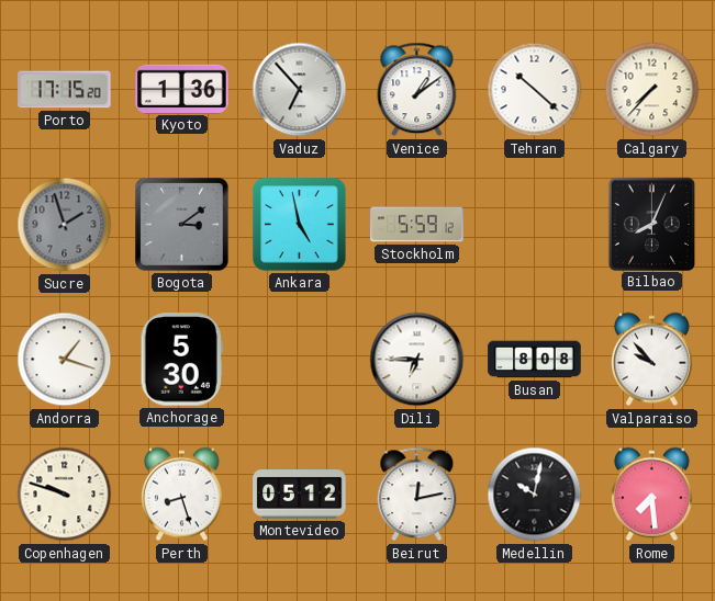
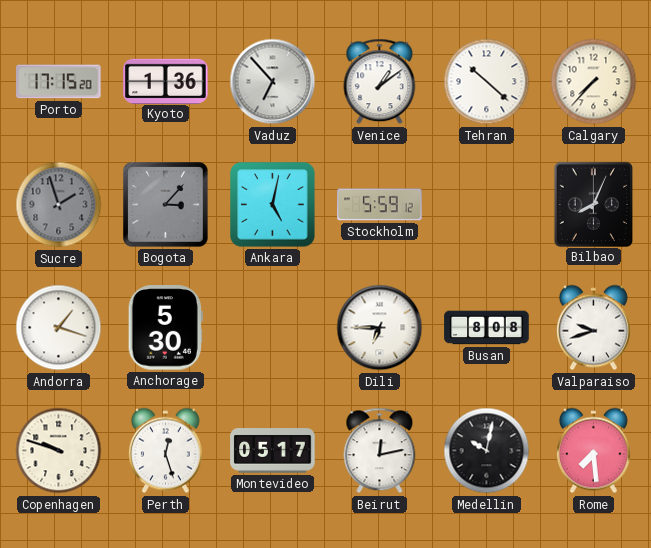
Bogota: 3:09 -> 3:07
Ankara: 4:58 -> 5:02
Valparaiso: 9:53 -> 9:42
Perth: 8:27 -> 12:27
Montevideo: 05:12 -> 05:17
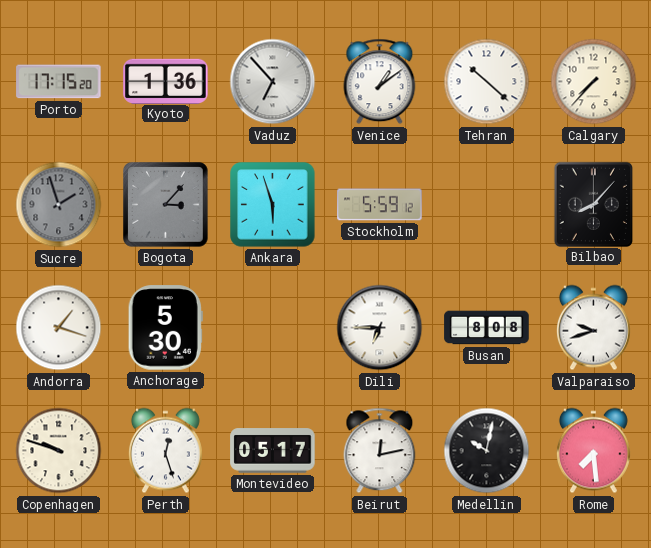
Ankara: 5:02 -> 5:57
Bilbao: 8:04 -> 8:07
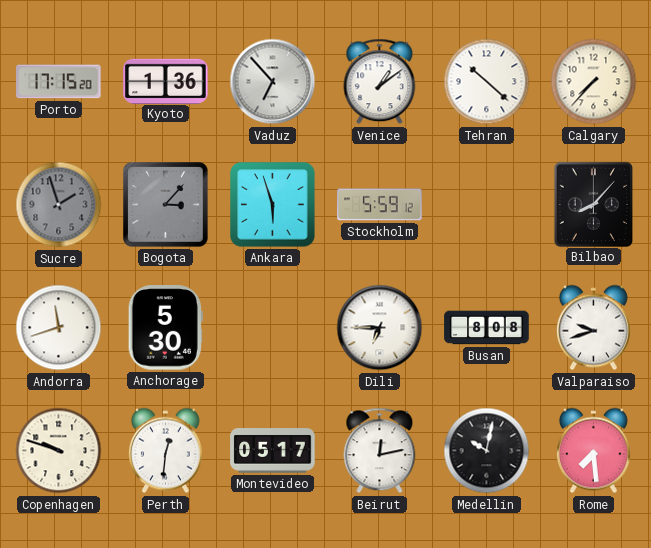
Andorra: 1:18 -> 11:42
Perth: 12:27 -> 12:31
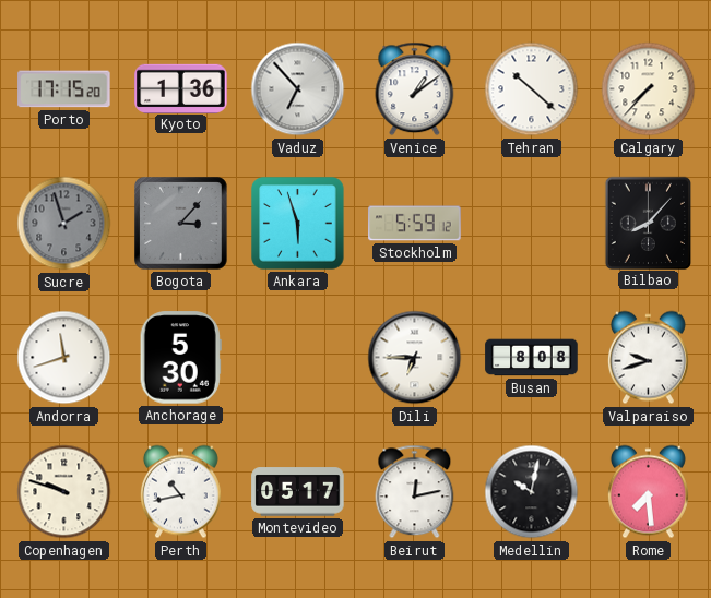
Perth: 12:31 -> 10:43
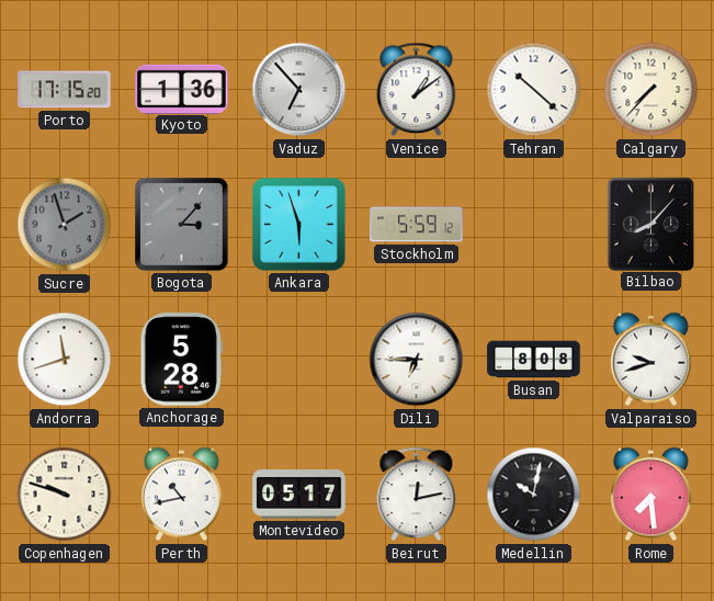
Anchorage: 5:30 -> 5:28
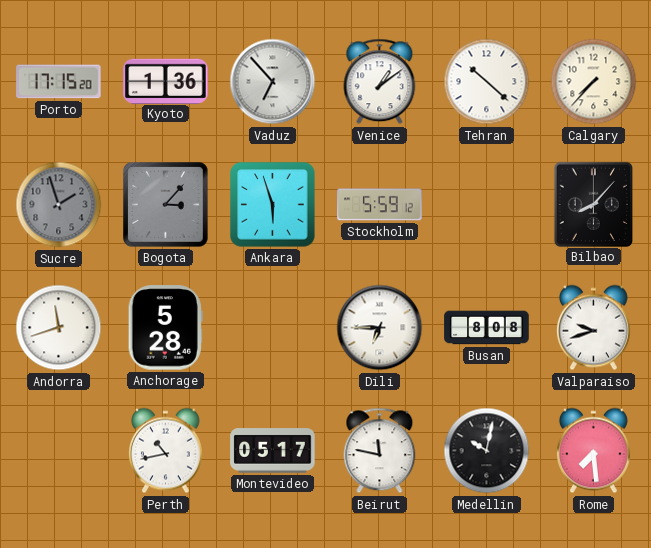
Copenhagen: 9:48 -> none
Beirut: 12:13 -> 11:47
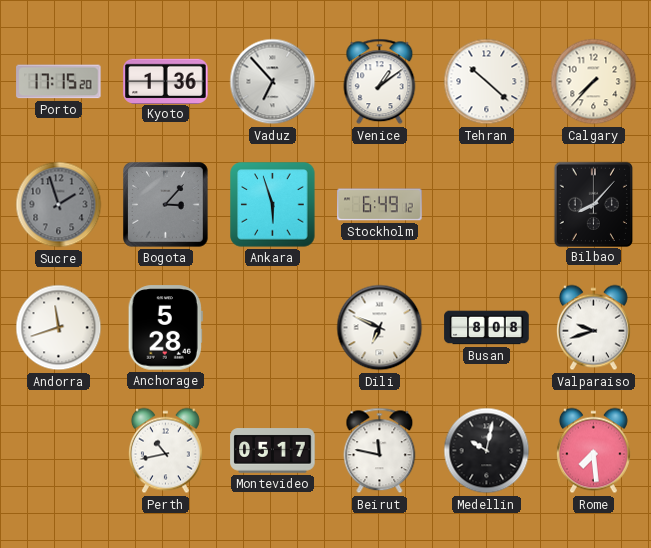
Stockholm: 5:59 -> 6:49
Dili: 6:45 -> 6:49
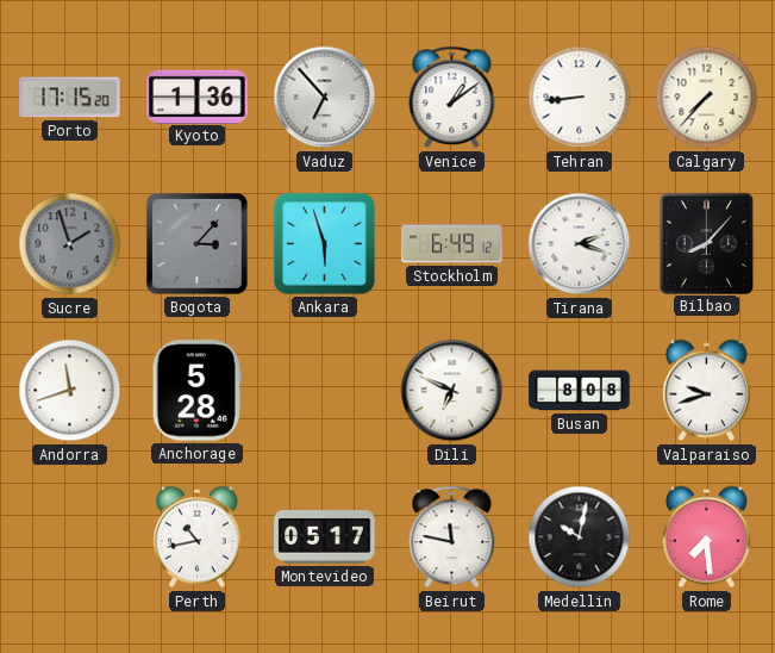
Tehran: 10:22 -> 8:44
Tirana: none -> 2:18
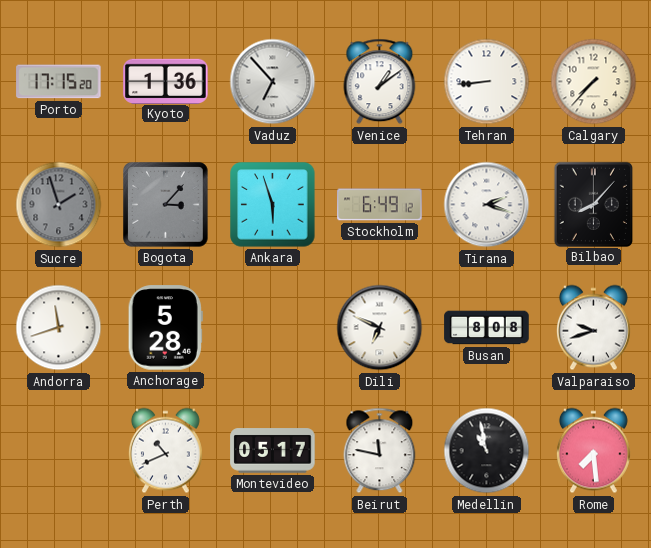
Perth: 10:43 -> 10:41
Medellin: 10:02 -> 10:58
